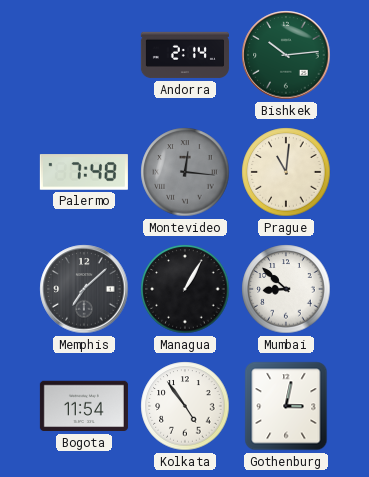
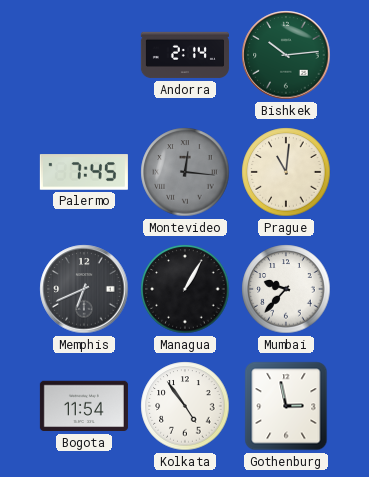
Palermo: 7:48 -> 7:45
Memphis: 7:08 -> 6:41
Mumbai: 8:52 -> 9:37
Gothenburg: 3:02 -> 2:58
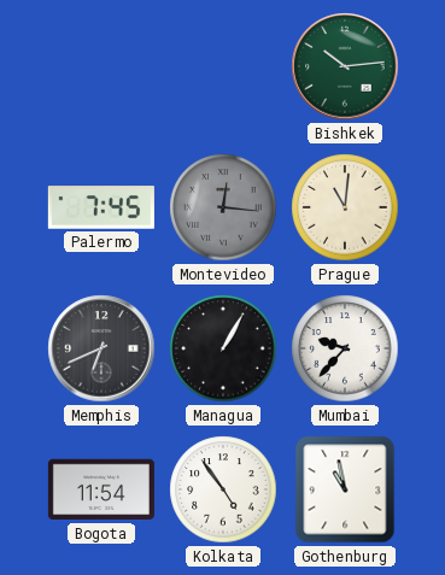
Andorra: 2:14 -> none
Gothenburg: 2:58 -> 10:58
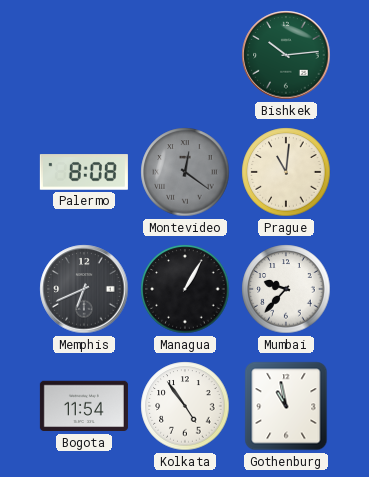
Palermo: 7:45 -> 8:08
Montevideo: 12:16 -> 12:21
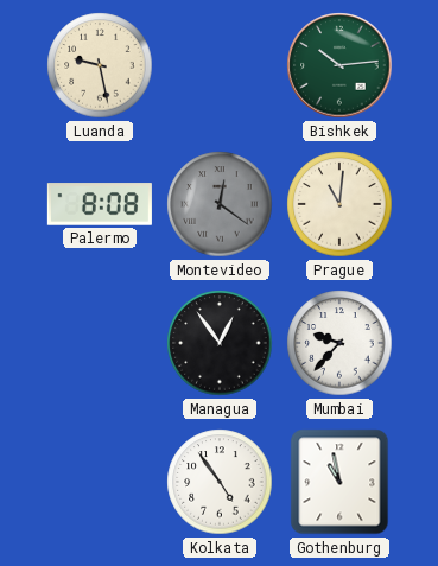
Luanda: none -> 9:28
Memphis: 6:41 -> none
Managua: 1:05 -> 12:54
Bogota: 11:54 -> none
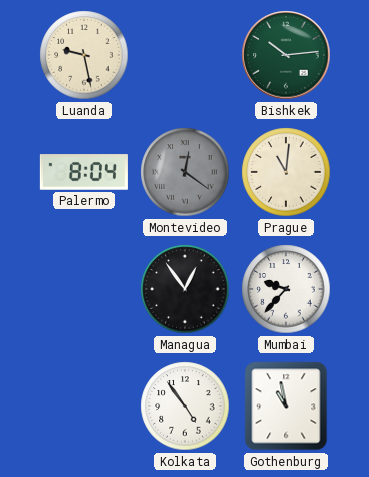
Palermo: 8:08 -> 8:04
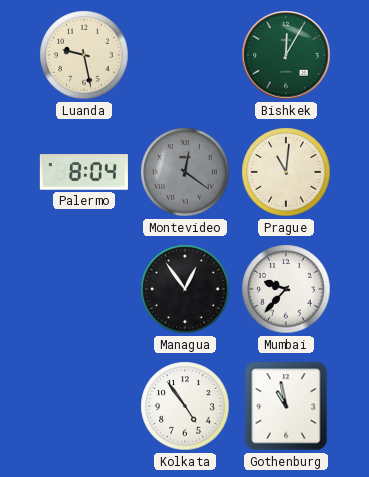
Bishkek: 10:14 -> 12:05
